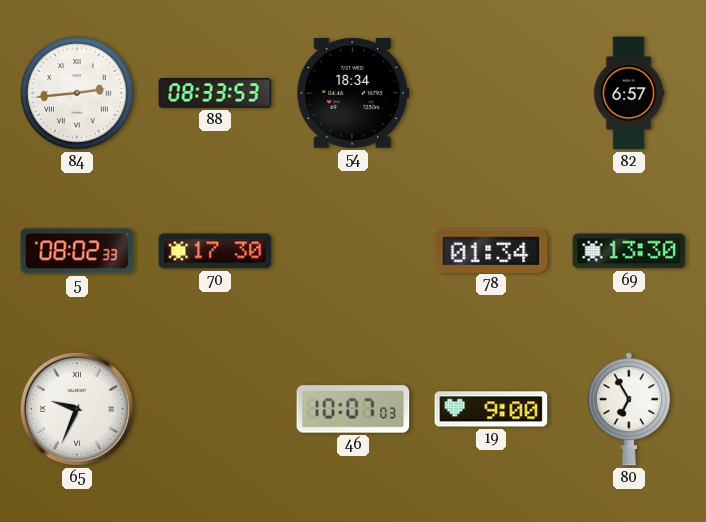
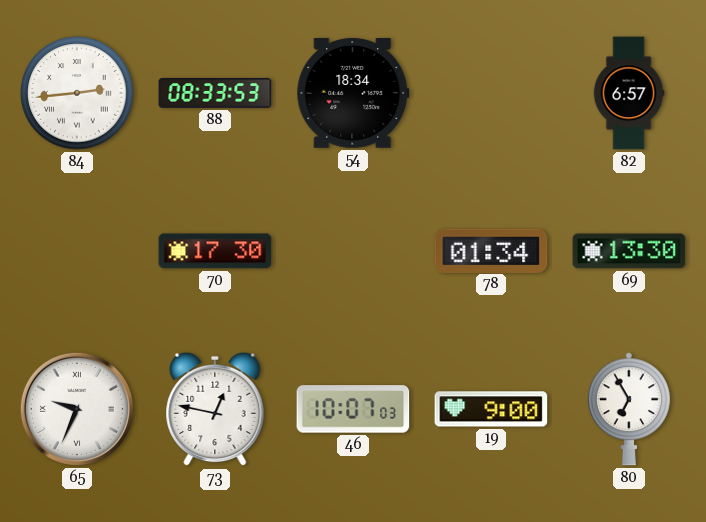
5: 08:02 -> none
73: none -> 12:47
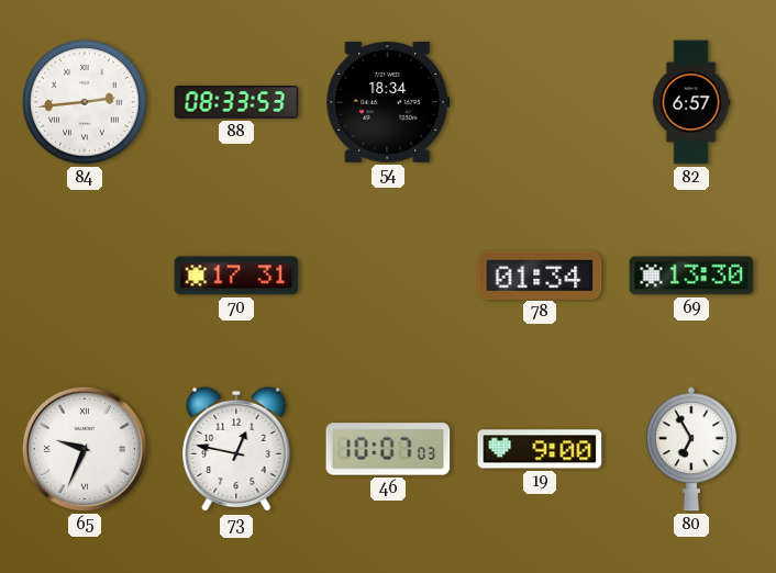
70: 17:30 -> 17:31
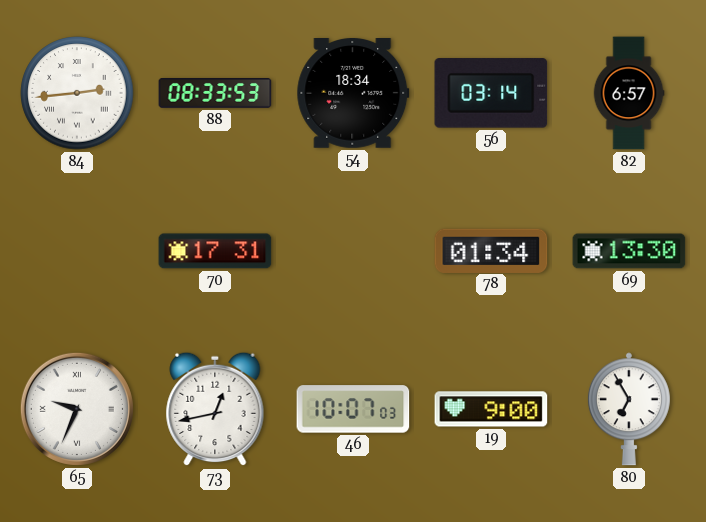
56: none -> 03:14
73: 12:47 -> 12:43
